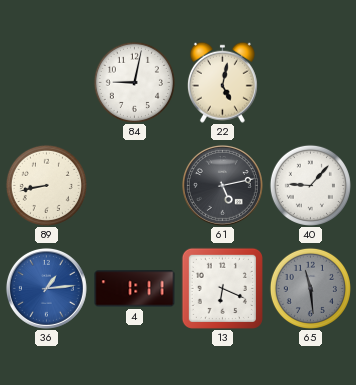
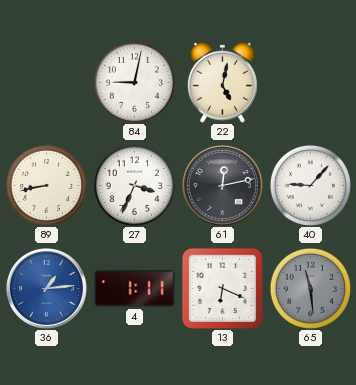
27: none -> 3:34
61: 5:13 -> 12:13
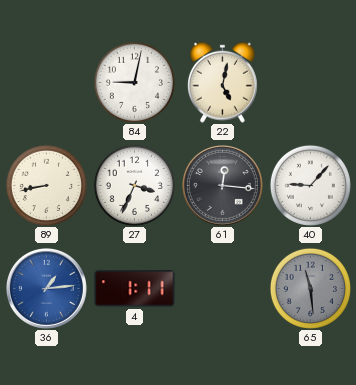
61: 12:13 -> 12:16
13: 6:19 -> none
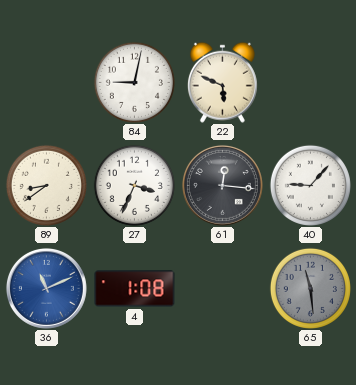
22: 5:02 -> 5:49
89: 8:43 -> 8:39
36: 1:14 -> 11:11
4: 1:11 -> 1:08
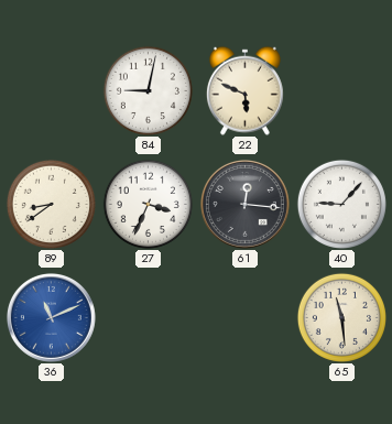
4: 1:08 -> none
65 dial: grey -> cream
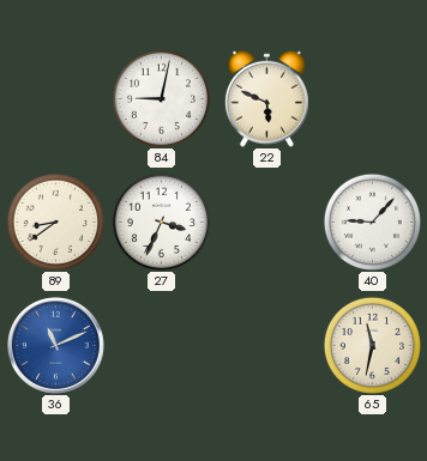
61: 12:16 -> none
65: 11:29 -> 11:32
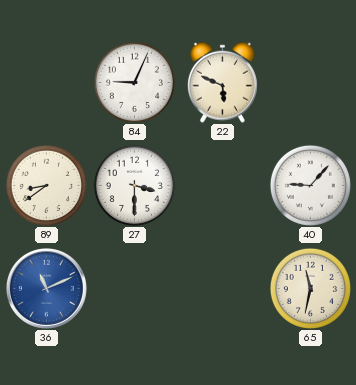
84: 9:02 -> 9:04
27: 3:34 -> 3:30
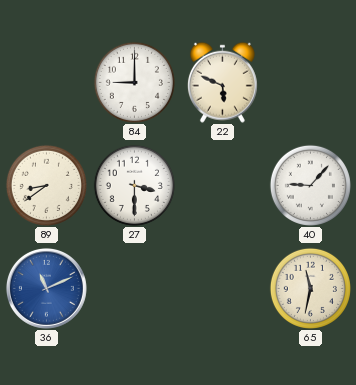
84: 9:04 -> 9:00
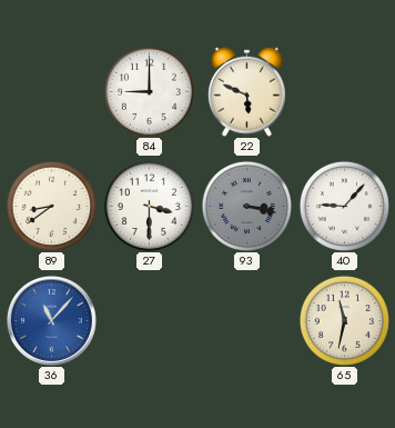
93: none -> 3:17
36: 11:11 -> 11:07
